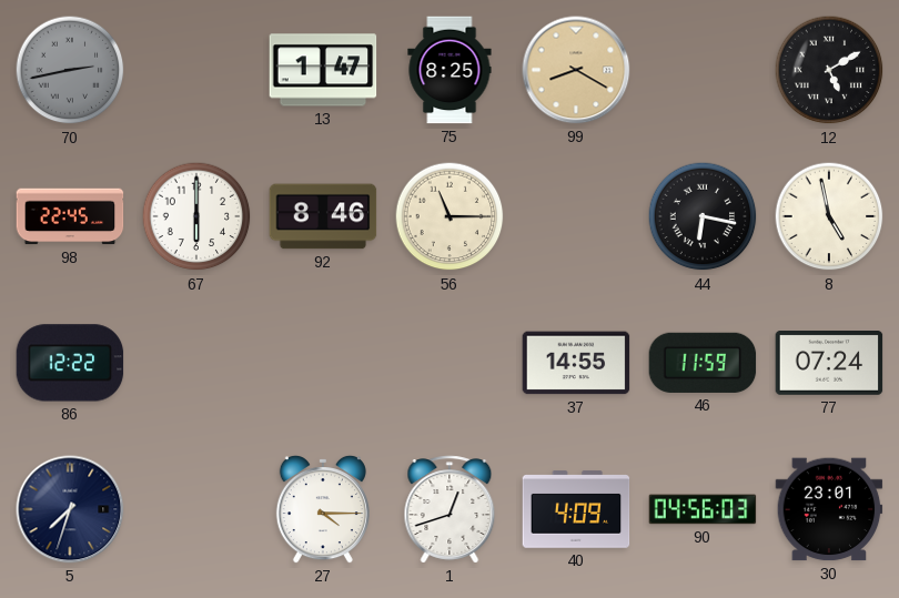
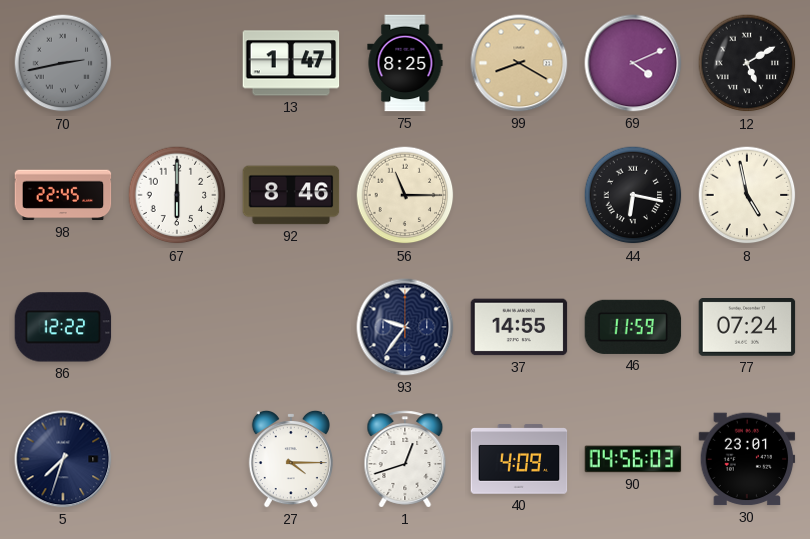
69: none -> 4:11
93: none -> 9:36
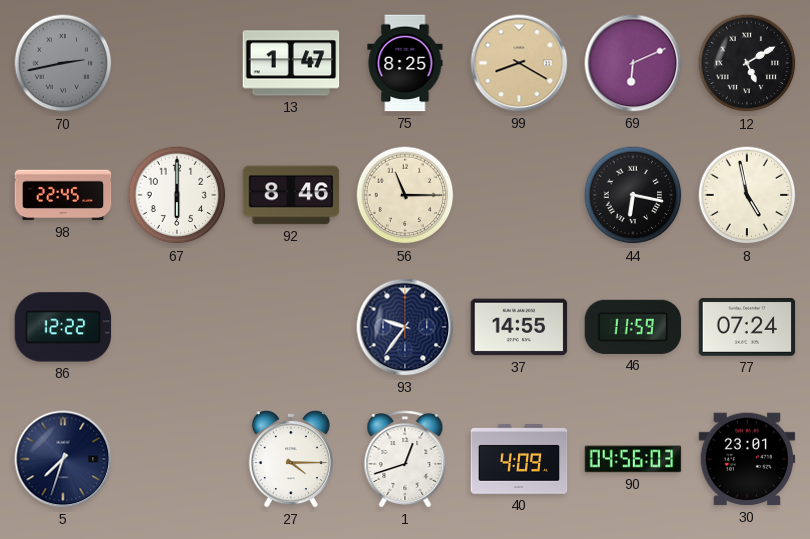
69: 4:11 -> 6:11
